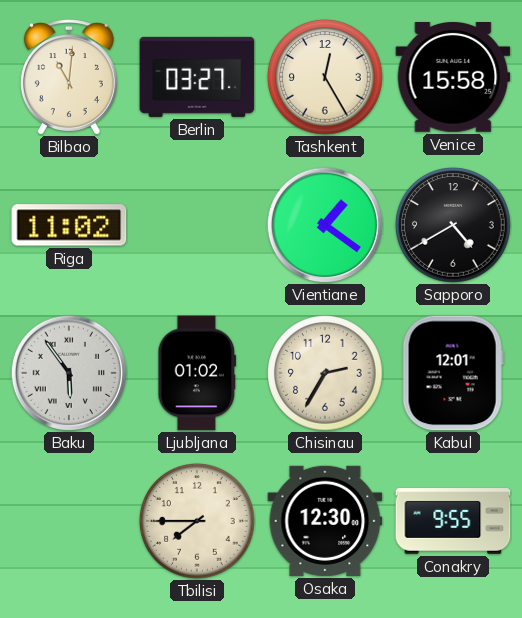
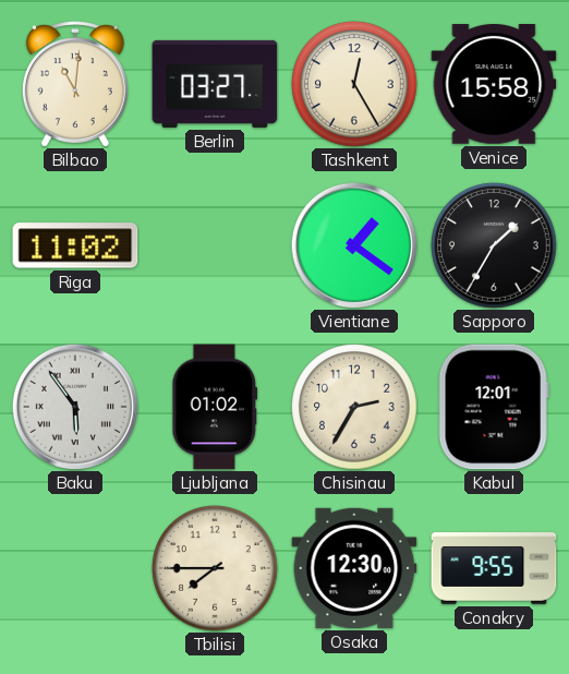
Sapporo: 4:40 -> 1:35
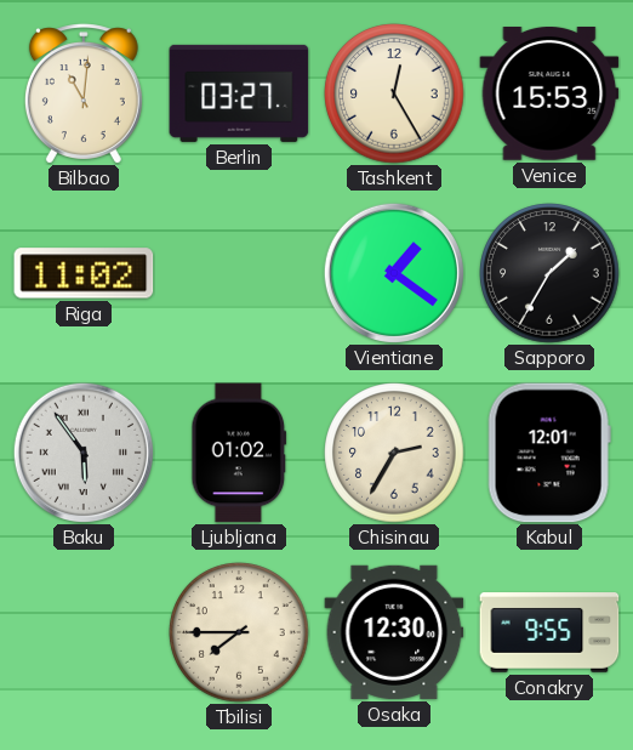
Venice: 15:58 -> 15:53
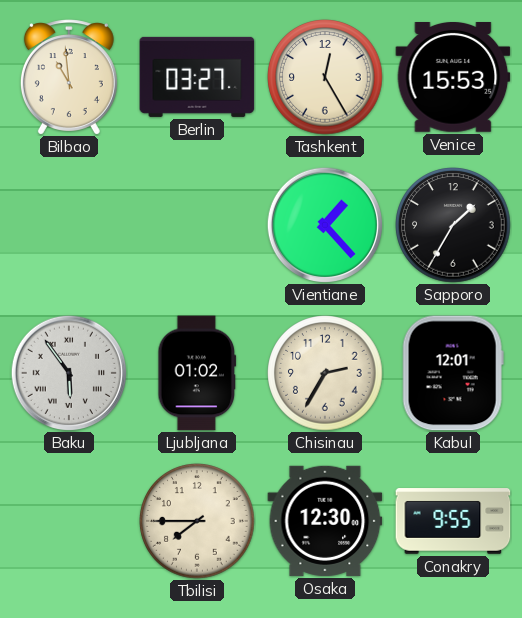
Bilbao: 11:01 -> 10:59
Riga: 11:02 -> none
Vientiane: 1:21 -> 1:23
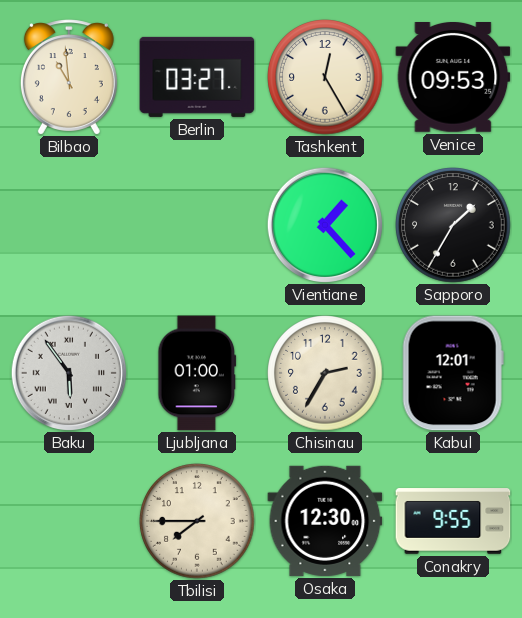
Venice: 15:53 -> 09:53
Ljubljana: 01:02 -> 01:00
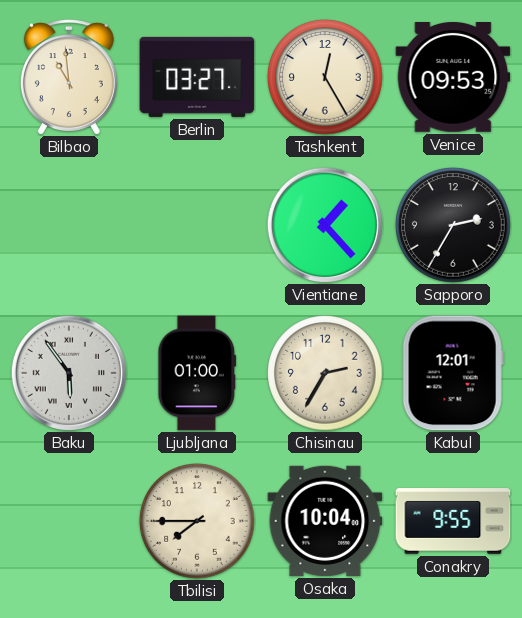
Sapporo: 1:35 -> 2:35
Osaka: 12:30 -> 10:04
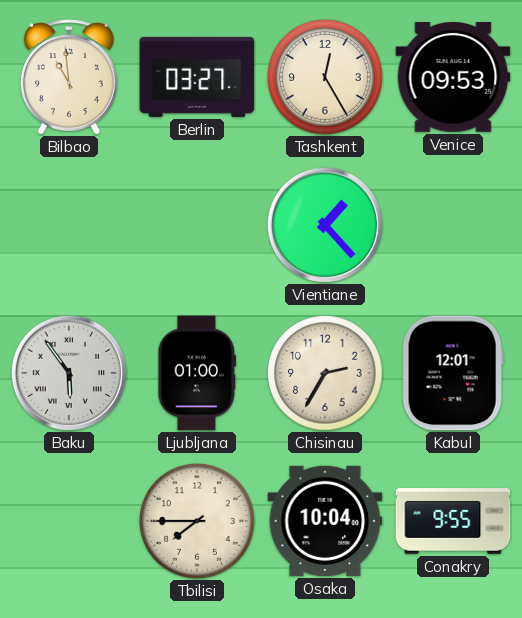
Sapporo: 2:35 -> none
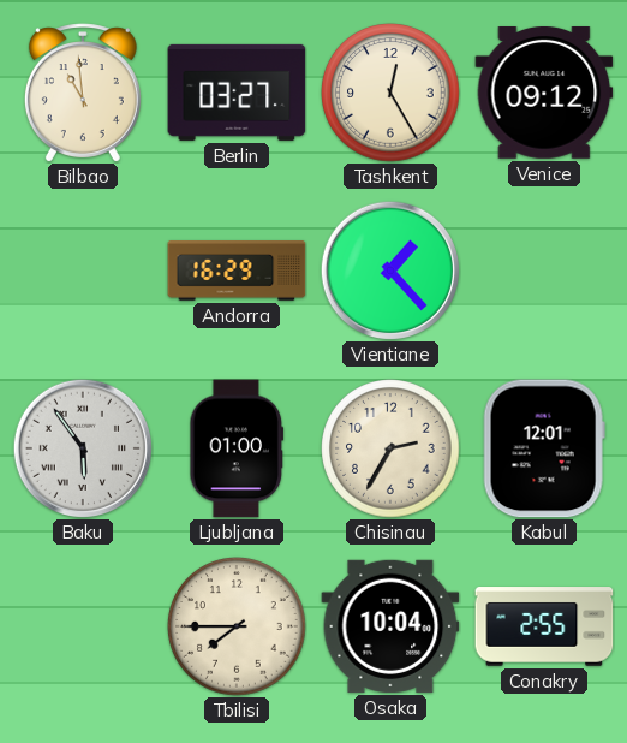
Venice: 09:53 -> 09:12
Andorra: none -> 16:29
Conakry: 9:55 -> 2:55
